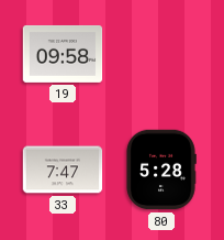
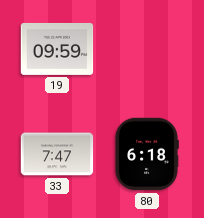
19: 09:58 -> 09:59
80: 5:28 -> 6:18
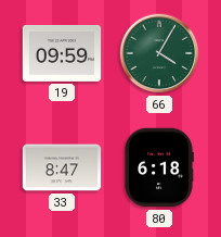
66: none -> 4:05
33: 7:47 -> 8:47
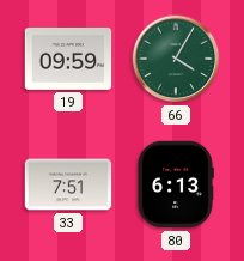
33: 8:47 -> 7:51
80: 6:18 -> 6:13
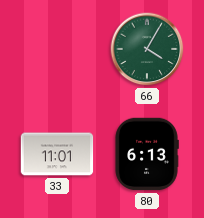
19: 09:59 -> none
33: 7:51 -> 11:01
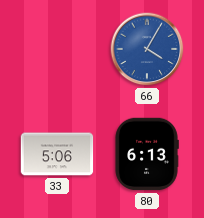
66 dial: green -> blue
33: 11:01 -> 5:06
